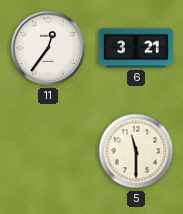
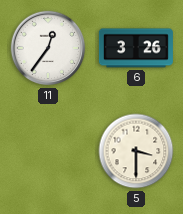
6: 3:21 -> 3:26
5: 11:30 -> 3:30
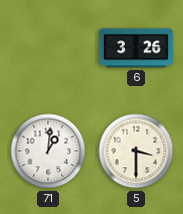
11: 12:36 -> none
71: none -> 1:01
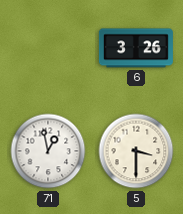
71: 1:01 -> 12:58
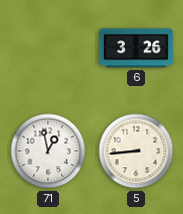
5: 3:30 -> 8:44
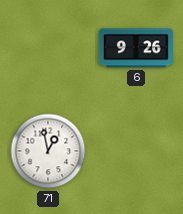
6: 3:26 -> 9:26
5: 8:44 -> none
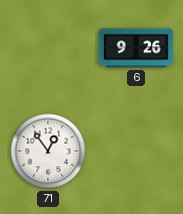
71: 12:58 -> 12:54
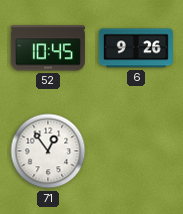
52: none -> 10:45
